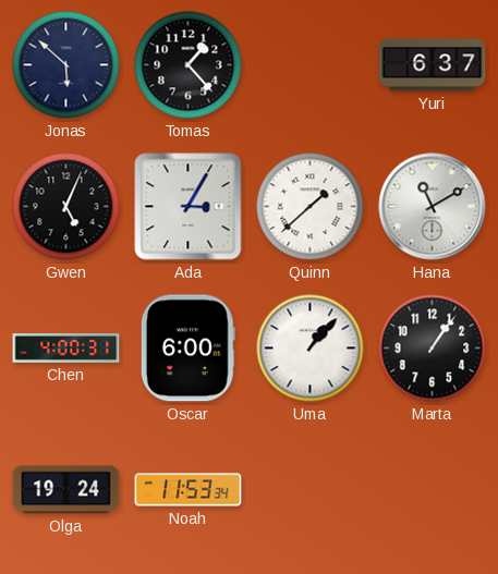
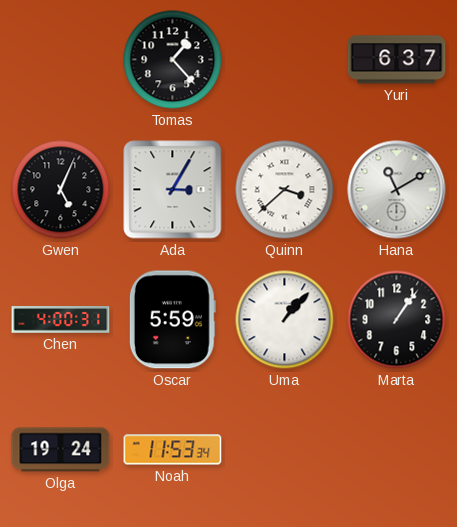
Jonas: 5:52 -> none
Quinn: 1:38 -> 3:38
Oscar: 6:00 -> 5:59
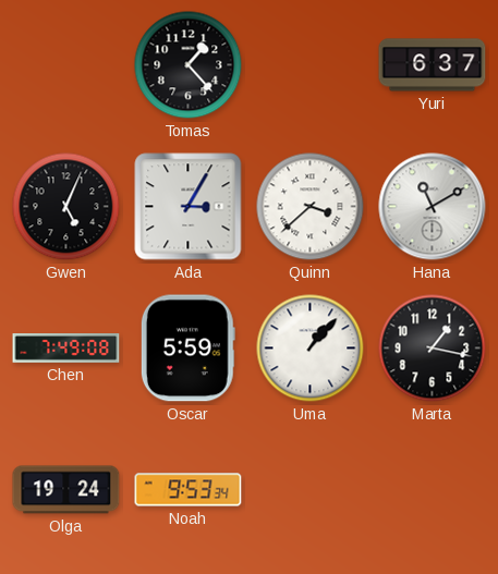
Chen: 4:00 -> 7:49
Marta: 1:06 -> 1:17
Noah: 11:53 -> 9:53
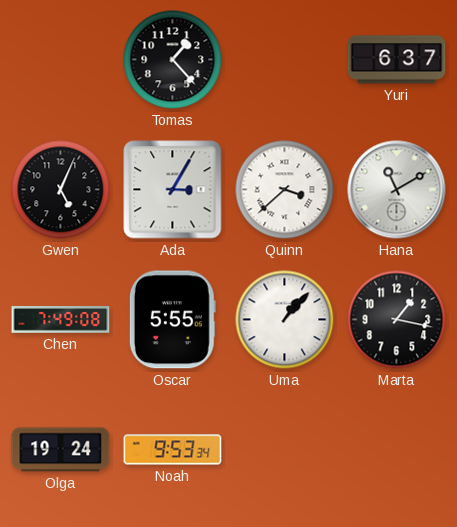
Oscar: 5:59 -> 5:55
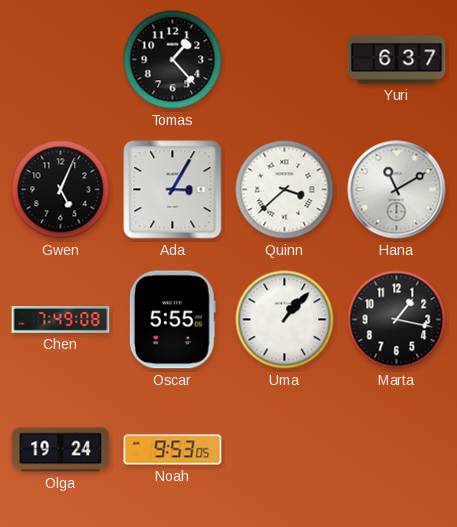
Noah: 9:53:34 -> 9:53:05
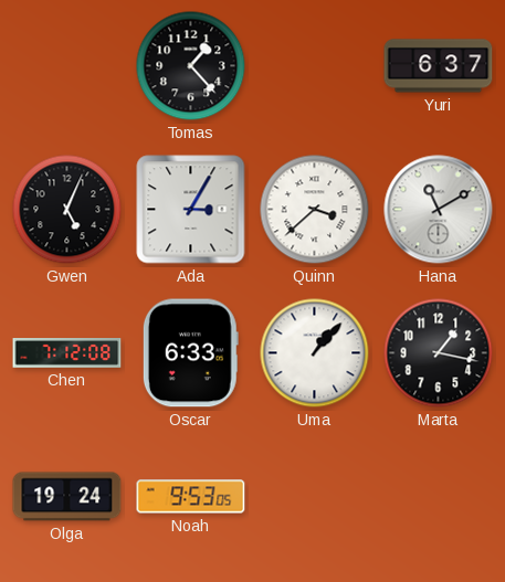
Chen: 7:49 -> 7:12
Oscar: 5:55 -> 6:33
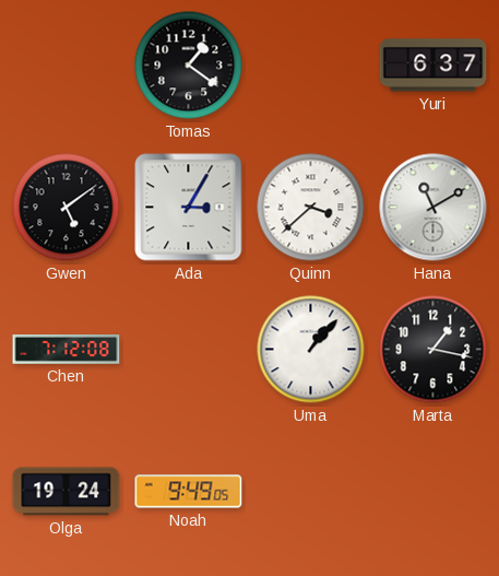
Tomas: 1:23 -> 1:21
Gwen: 5:04 -> 5:09
Oscar: 6:33 -> none
Noah: 9:53 -> 9:49
